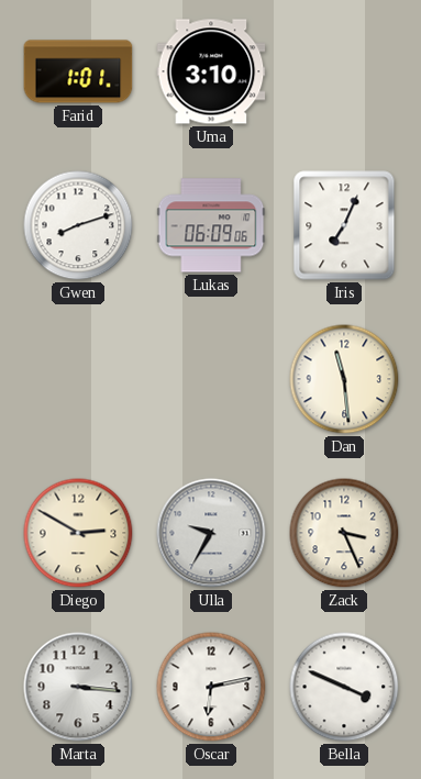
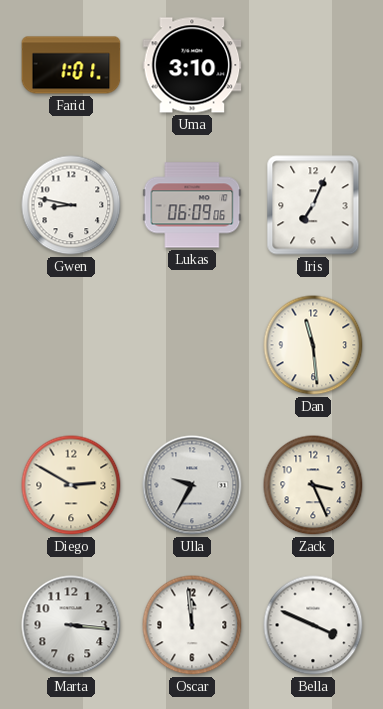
Gwen: 8:12 -> 8:47
Oscar: 6:13 -> 11:59
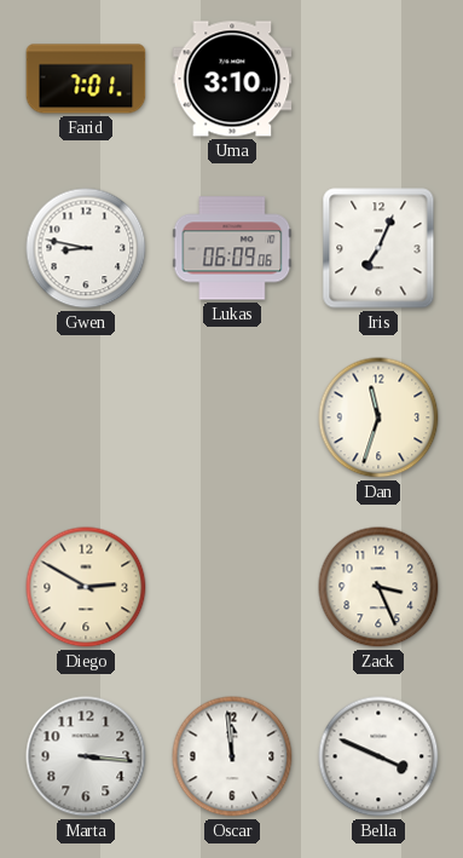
Farid: 1:01 -> 7:01
Dan: 11:29 -> 11:33
Ulla: 9:35 -> none
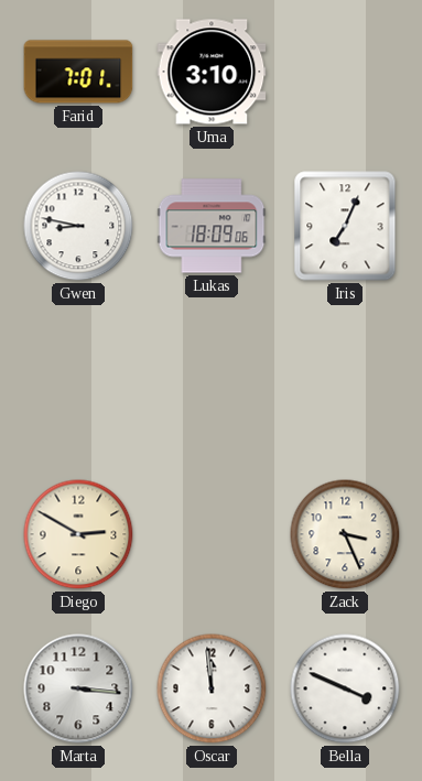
Lukas: 06:09 -> 18:09
Dan: 11:33 -> none
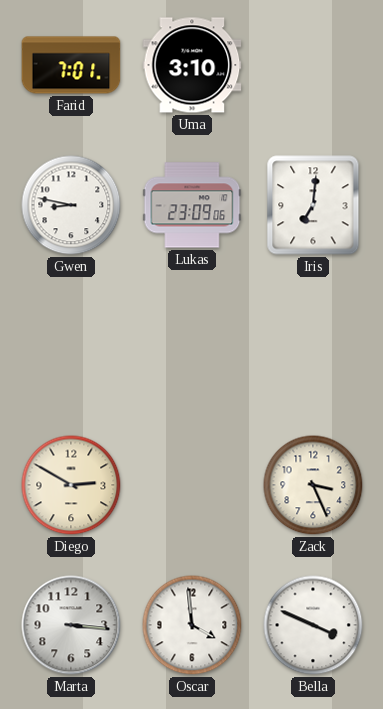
Lukas: 18:09 -> 23:09
Iris: 7:04 -> 7:01
Oscar: 11:59 -> 3:59
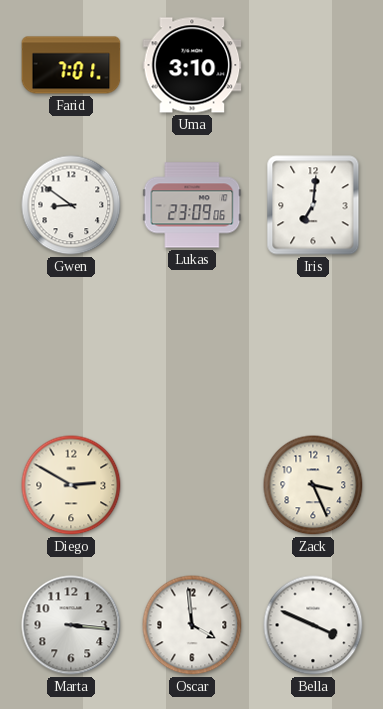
Gwen: 8:47 -> 8:51
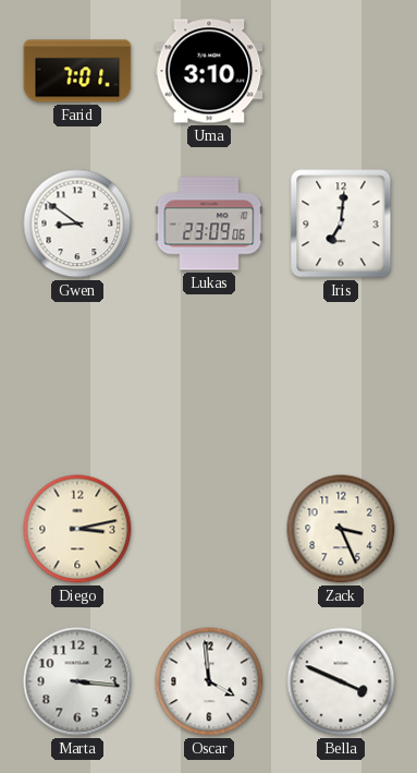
Diego: 2:50 -> 3:13
